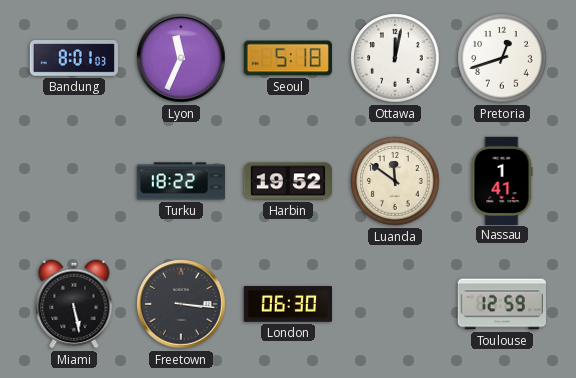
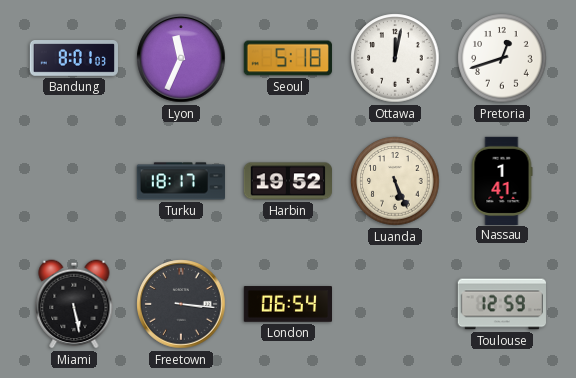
Turku: 18:22 -> 18:17
Luanda: 11:51 -> 5:26
London: 06:30 -> 06:54
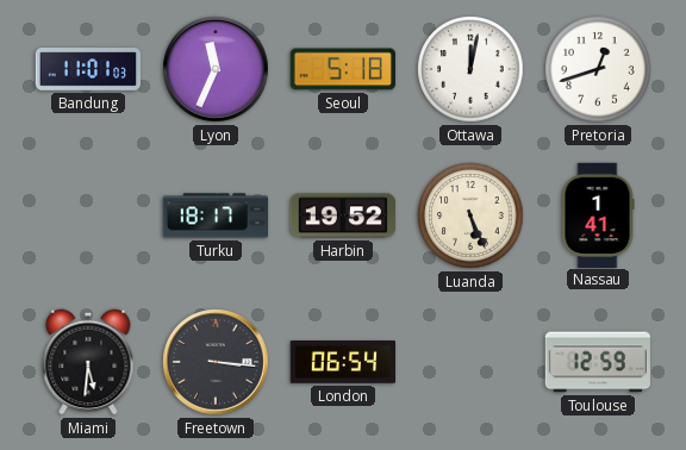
Bandung: 8:01 -> 11:01
Miami: 5:28 -> 5:31
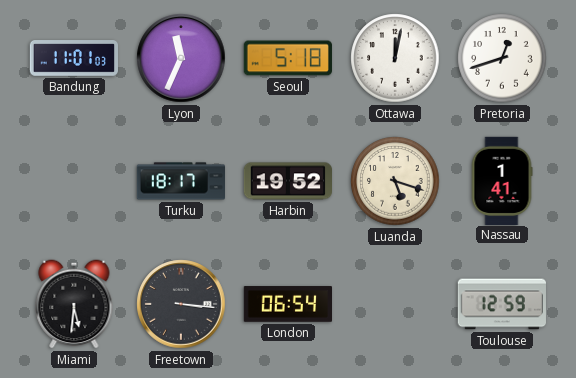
Luanda: 5:26 -> 5:18
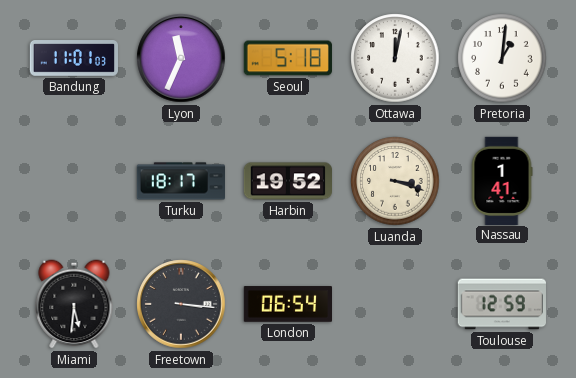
Pretoria: 12:42 -> 1:01
Luanda: 5:18 -> 3:18
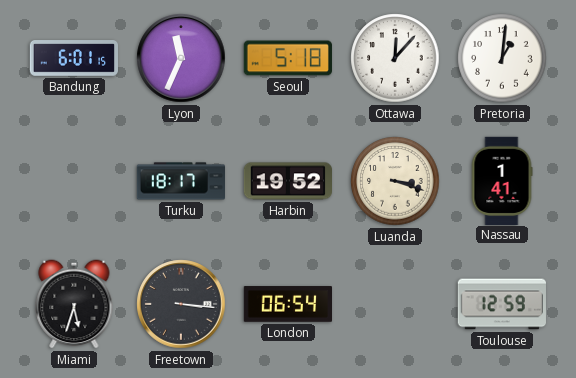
Bandung: 11:01 -> 6:01
Ottawa: 12:02 -> 12:07
Miami: 5:31 -> 5:33
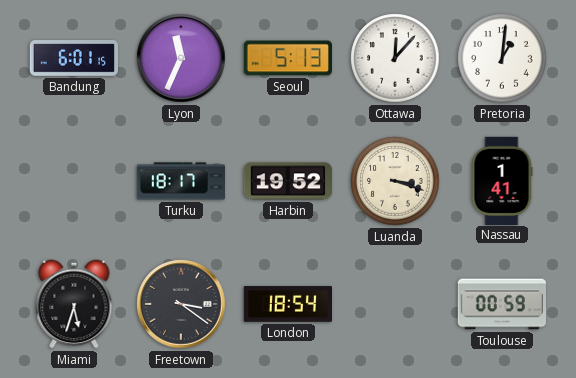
Seoul: 5:18 -> 5:13
Freetown: 3:16 -> 3:21
London: 06:54 -> 18:54
Toulouse: 12:59 -> 00:59
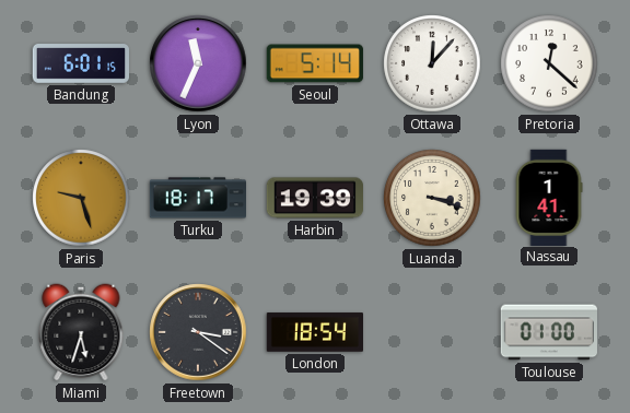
Seoul: 5:13 -> 5:14
Pretoria: 1:01 -> 12:22
Paris: none -> 9:27
Harbin: 19:52 -> 19:39
Toulouse: 00:59 -> 01:00
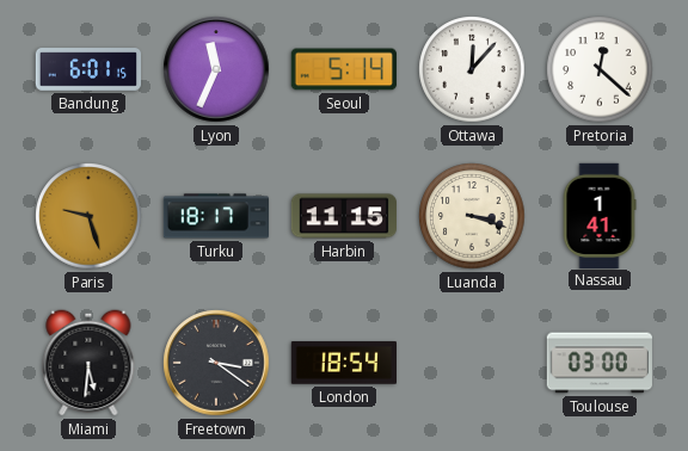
Harbin: 19:39 -> 11:15
Miami: 5:33 -> 5:31
Toulouse: 01:00 -> 03:00
